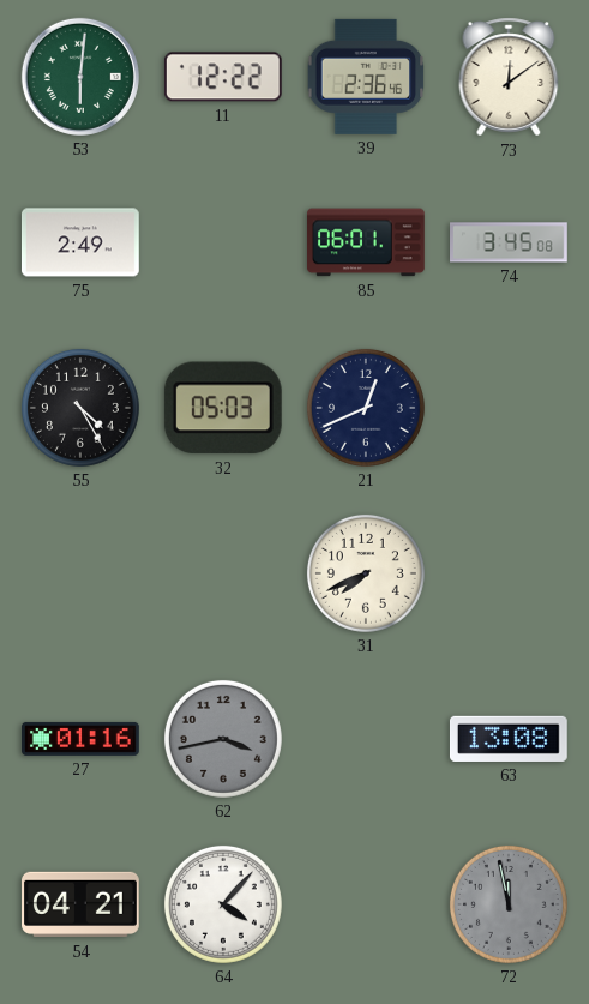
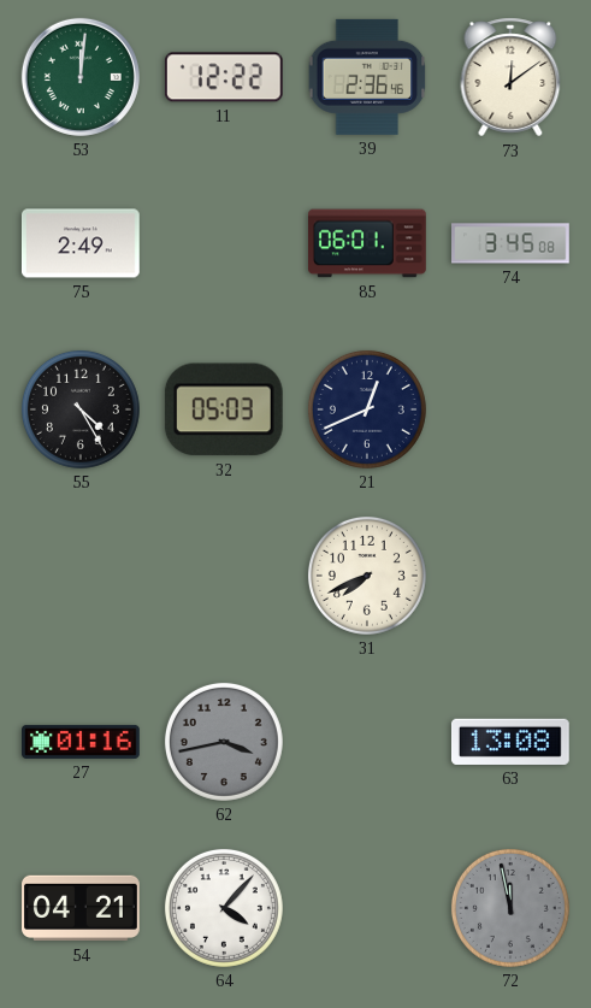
53: 6:01 -> 12:01
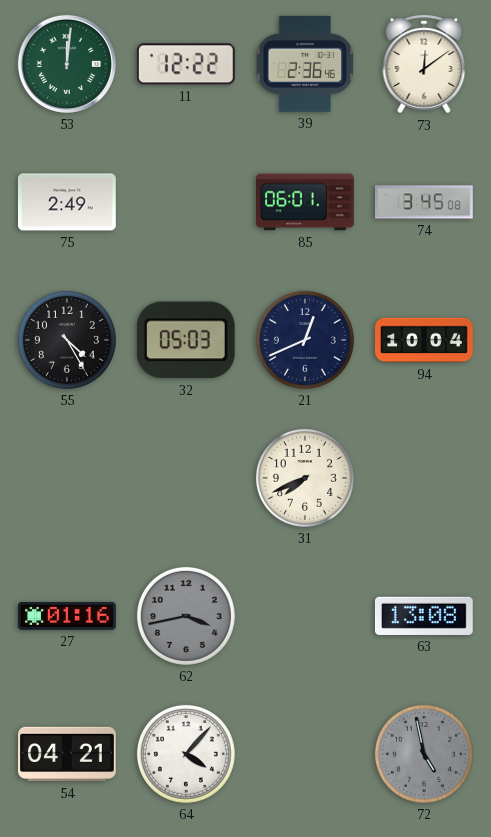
94: none -> 10:04
72: 11:58 -> 4:58
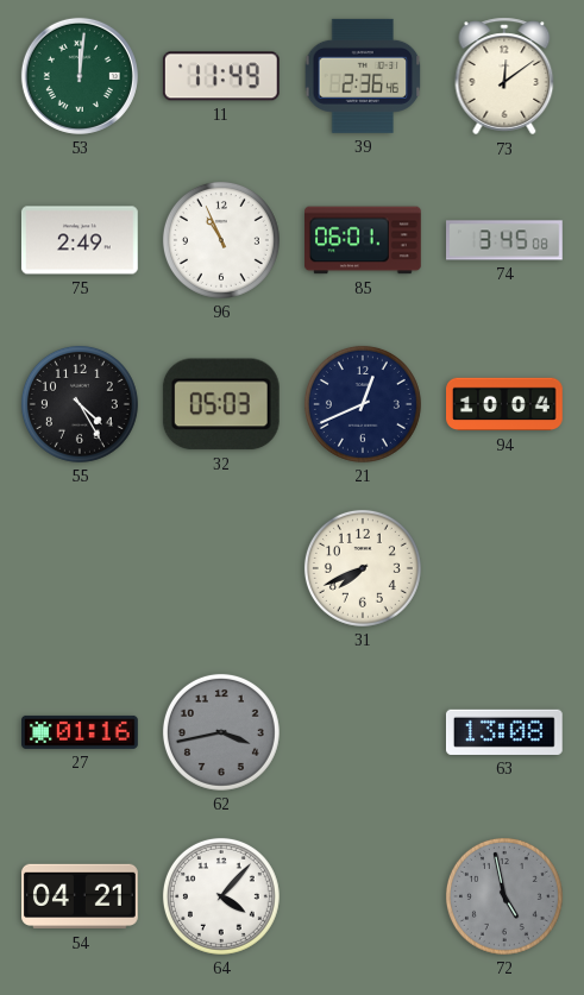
11: 12:22 -> 11:49
96: none -> 10:56
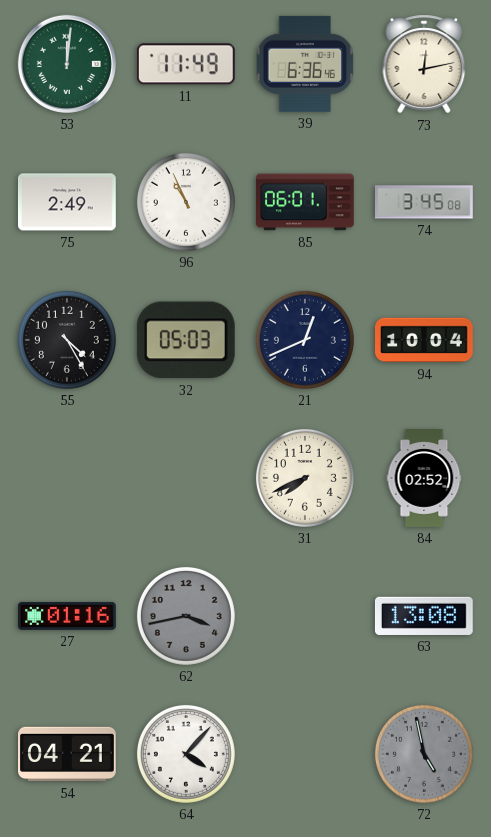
39: 2:36 -> 6:36
73: 12:09 -> 12:13
84: none -> 02:52
